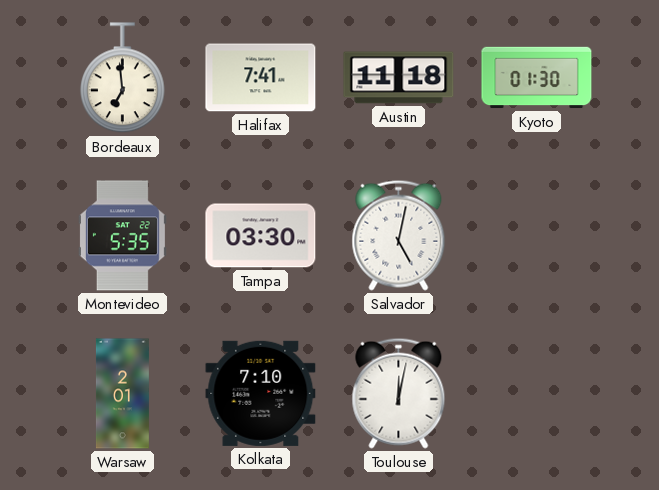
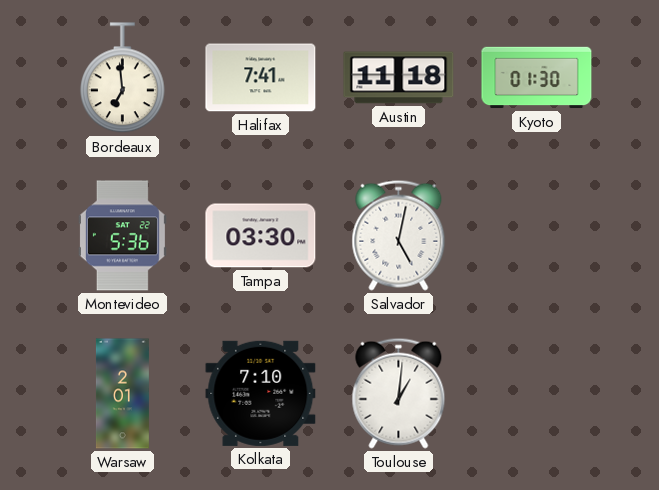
Montevideo: 5:35 -> 5:36
Toulouse: 12:02 -> 1:01
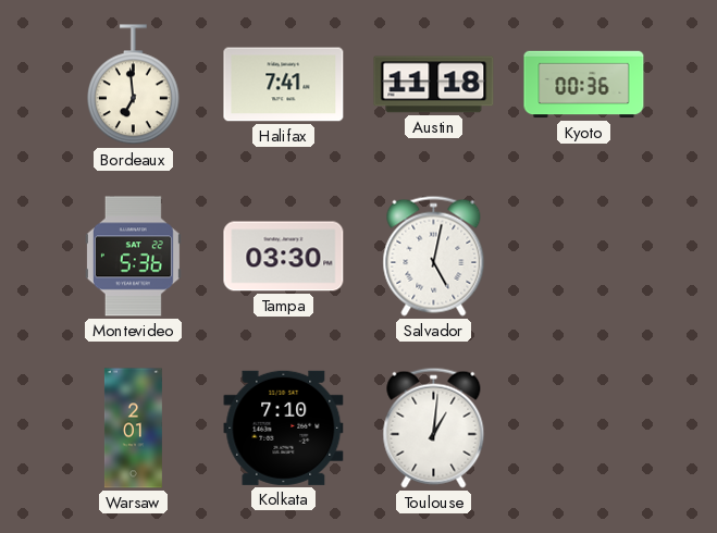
Kyoto: 01:30 -> 00:36
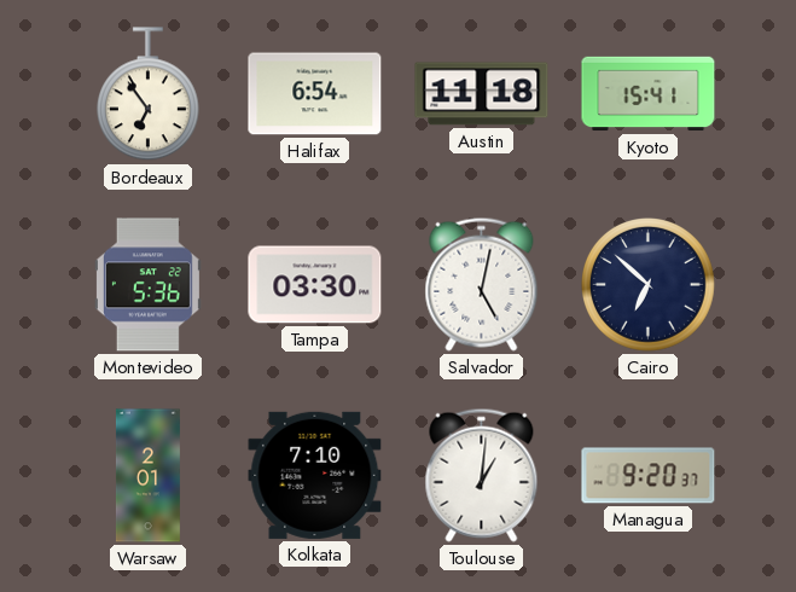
Bordeaux: 6:59 -> 6:54
Halifax: 7:41 -> 6:54
Kyoto: 00:36 -> 15:41
Cairo: none -> 6:52
Managua: none -> 9:20
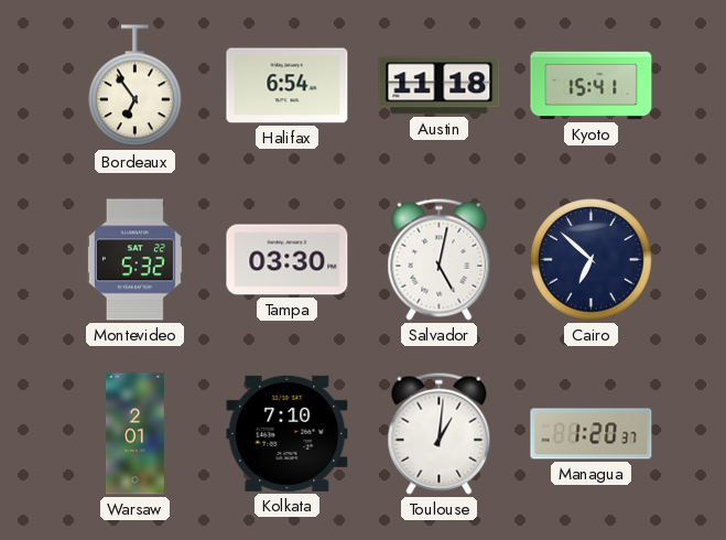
Montevideo: 5:36 -> 5:32
Managua: 9:20 -> 1:20
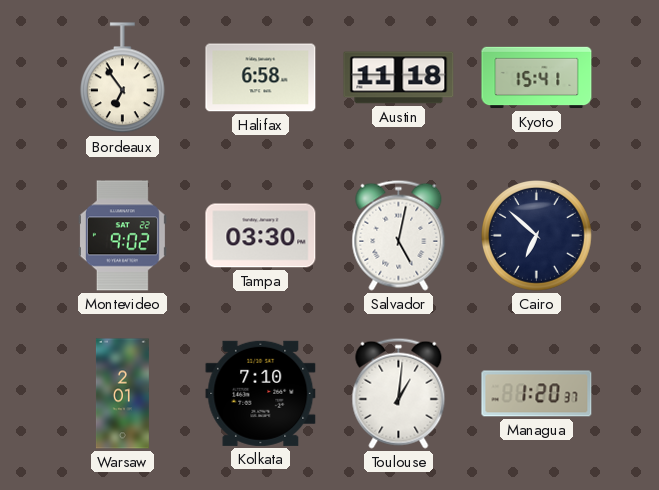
Halifax: 6:54 -> 6:58
Montevideo: 5:32 -> 9:02
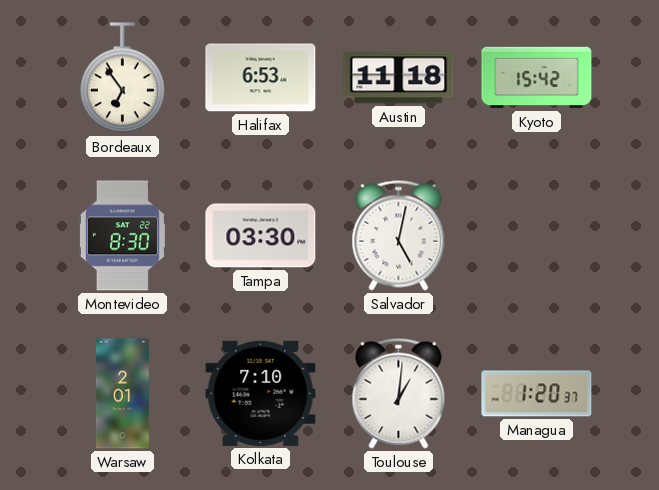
Halifax: 6:58 -> 6:53
Kyoto: 15:41 -> 15:42
Montevideo: 9:02 -> 8:30
Cairo: 6:52 -> none
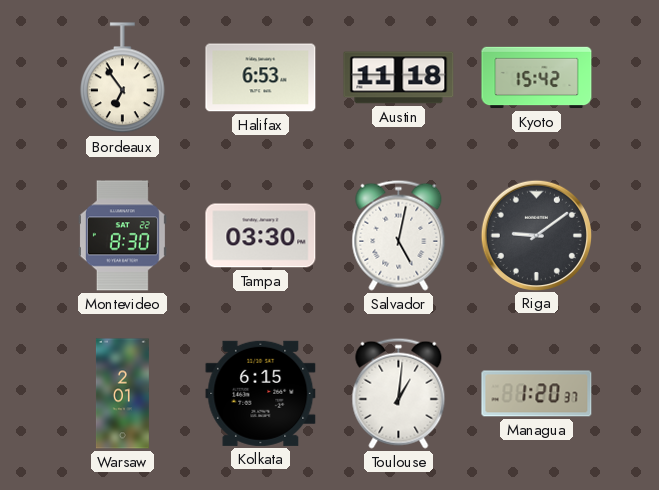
Riga: none -> 9:09
Kolkata: 7:10 -> 6:15
